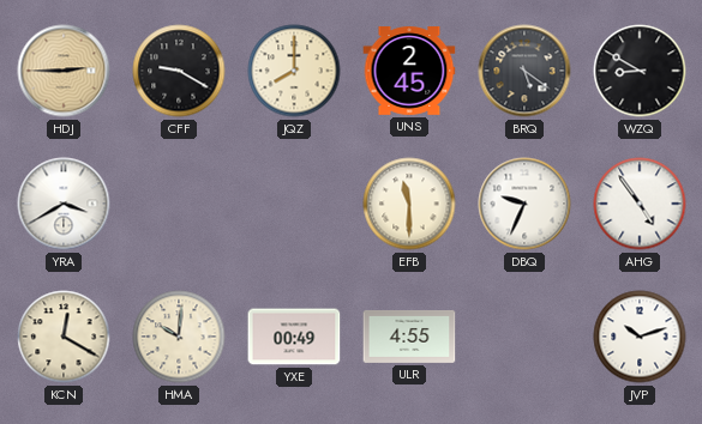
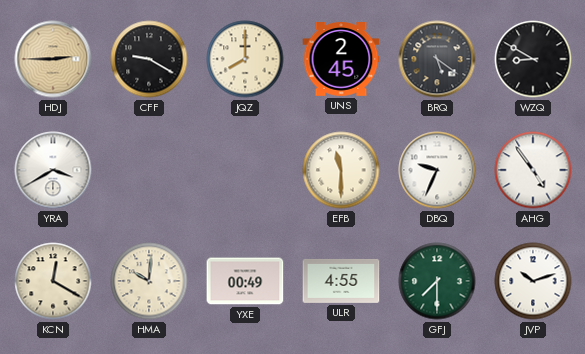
GFJ: none -> 7:30
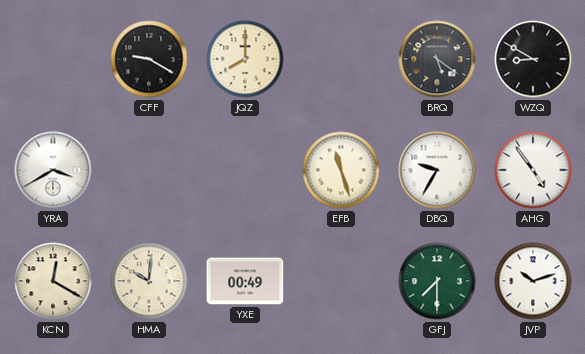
HDJ: 2:45 -> none
UNS: 2:45 -> none
EFB: 11:30 -> 11:27
DBQ: 9:34 -> 9:35
ULR: 4:55 -> none
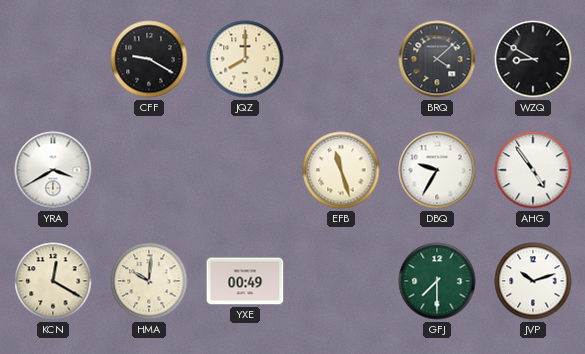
BRQ: 5:21 -> 4:08
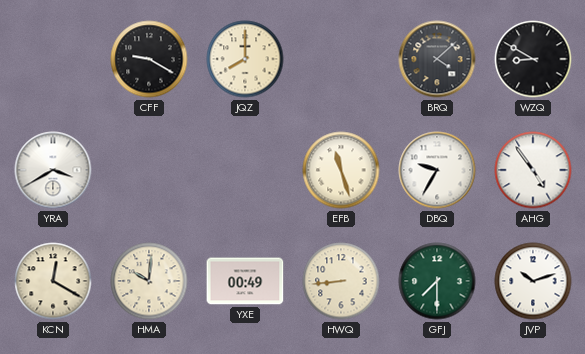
HWQ: none -> 8:44
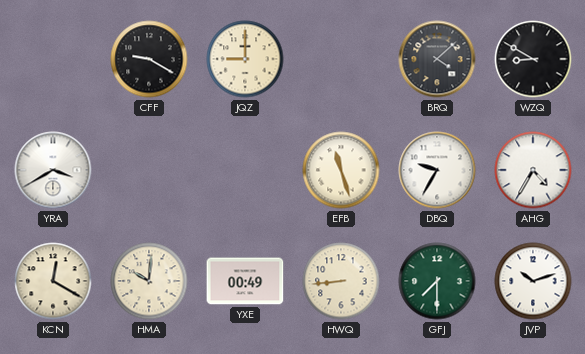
JQZ: 8:00 -> 9:00
AHG: 4:54 -> 4:35
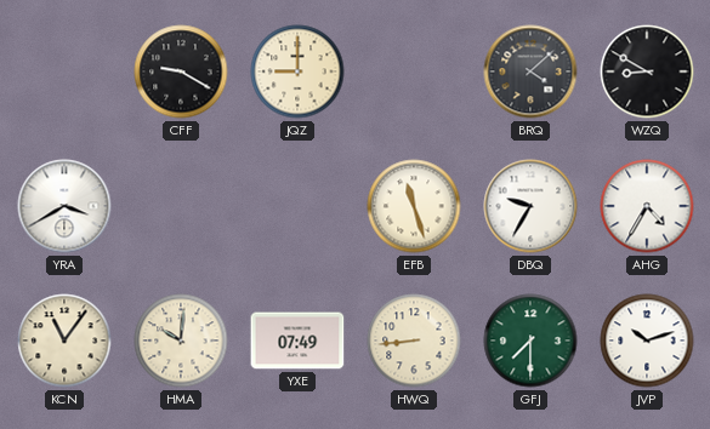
KCN: 12:20 -> 11:06
YXE: 00:49 -> 07:49
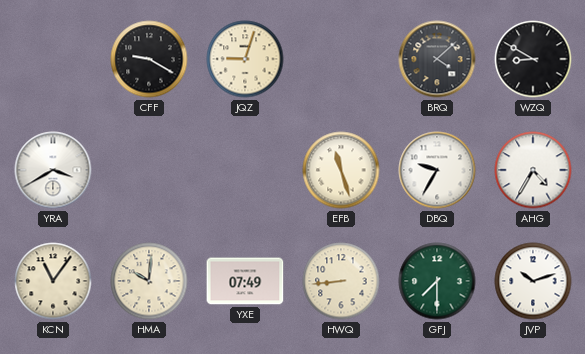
JQZ: 9:00 -> 9:03
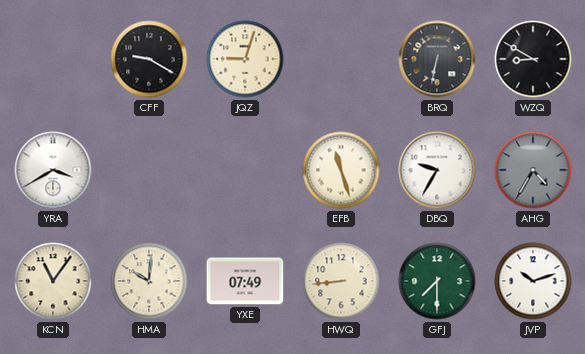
BRQ: 4:08 -> 6:32
AHG dial: white -> grey
